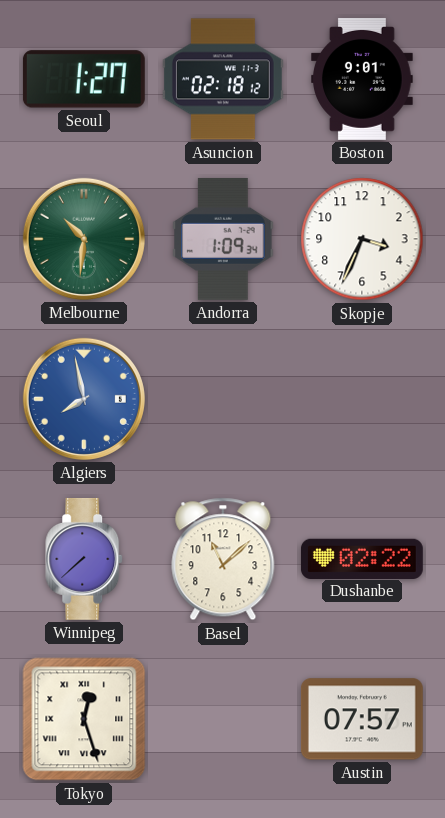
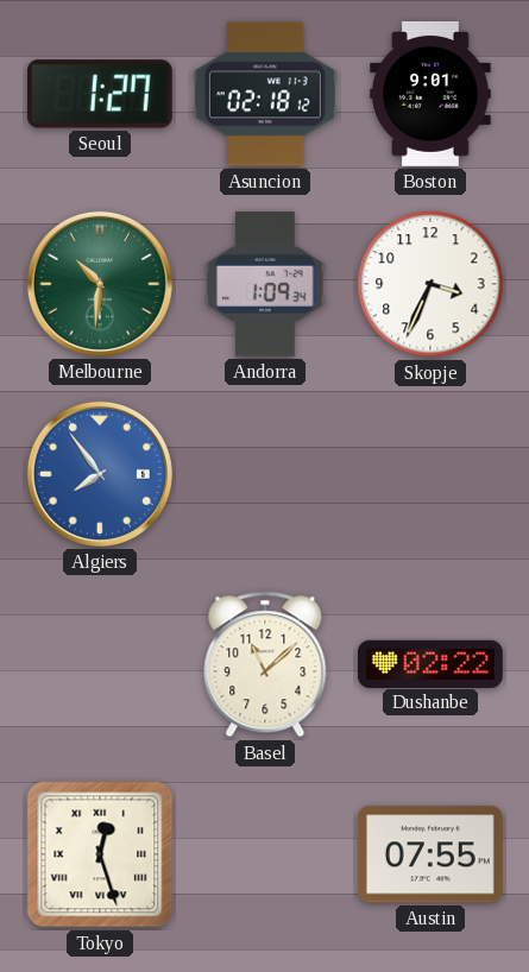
Algiers: 7:58 -> 7:54
Winnipeg: 7:38 -> none
Austin: 07:57 -> 07:55
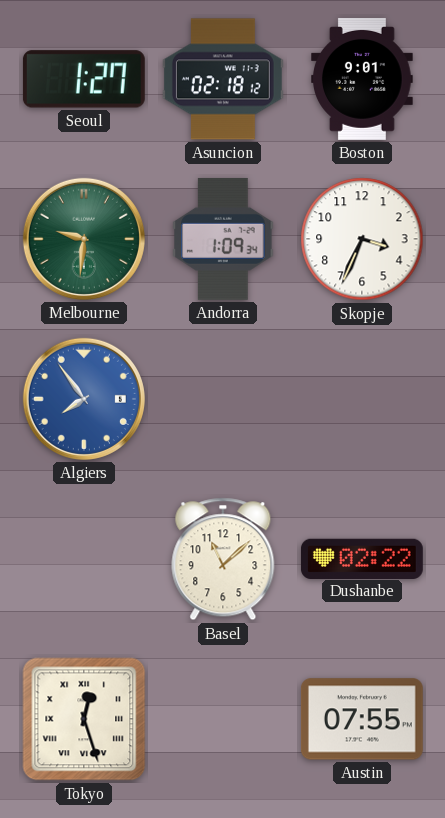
Melbourne: 10:31 -> 9:31
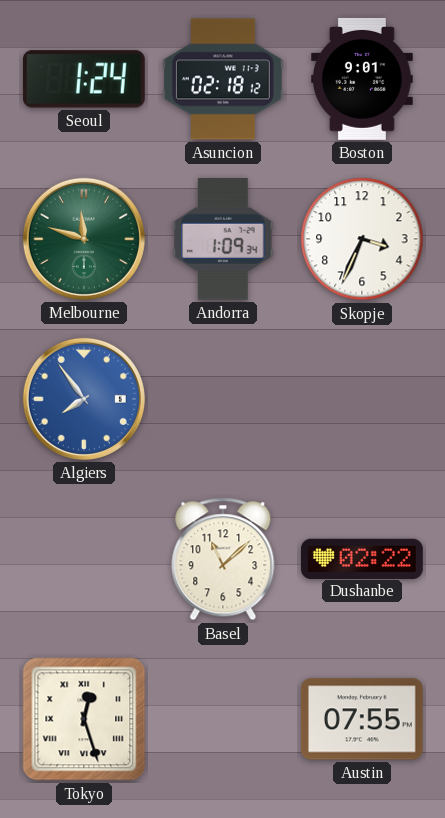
Seoul: 1:27 -> 1:24
Melbourne: 9:31 -> 11:48
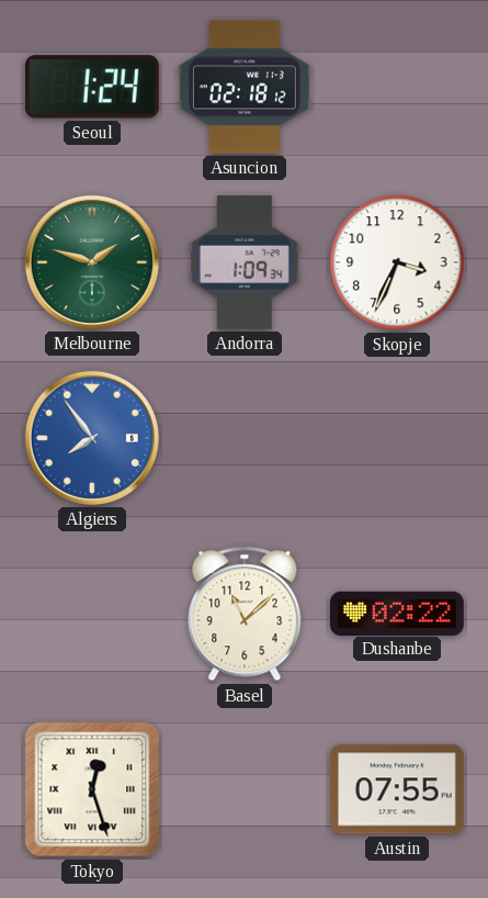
Boston: 9:01 -> none
Melbourne: 11:48 -> 1:48
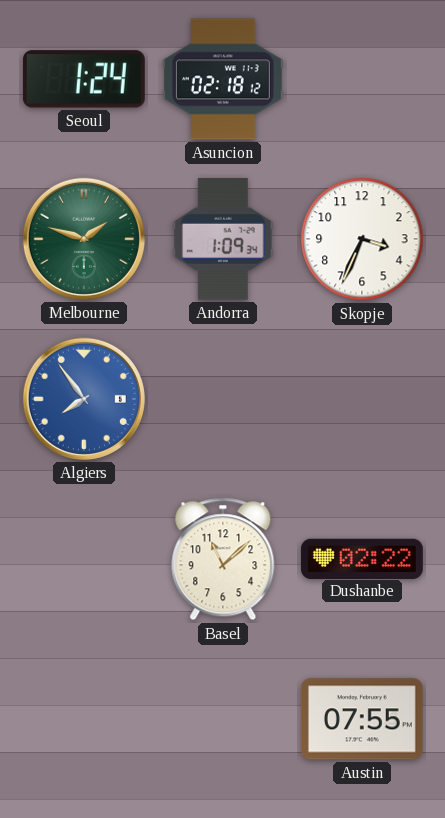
Tokyo: 12:27 -> none
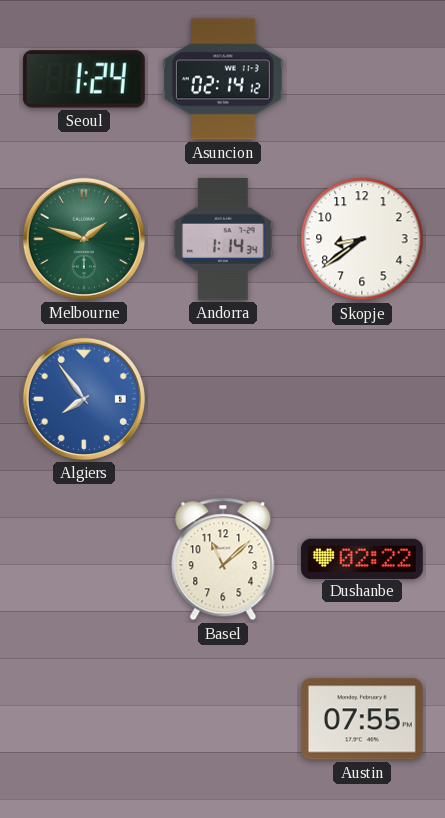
Asuncion: 02:18 -> 02:14
Andorra: 1:09 -> 1:14
Skopje: 3:34 -> 8:39
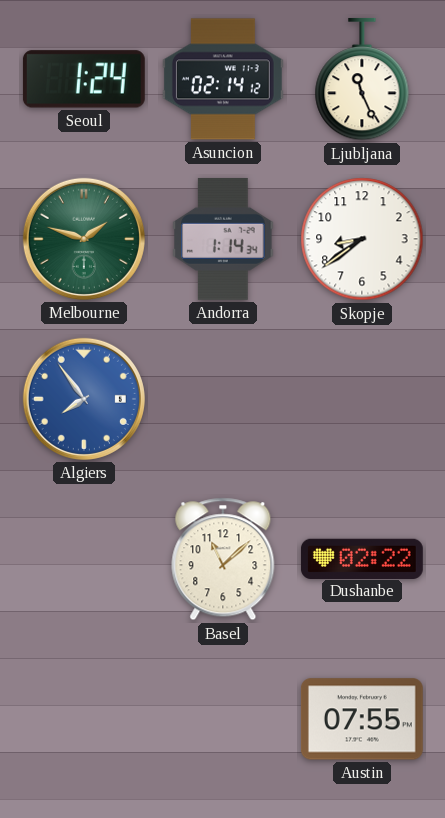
Ljubljana: none -> 11:26
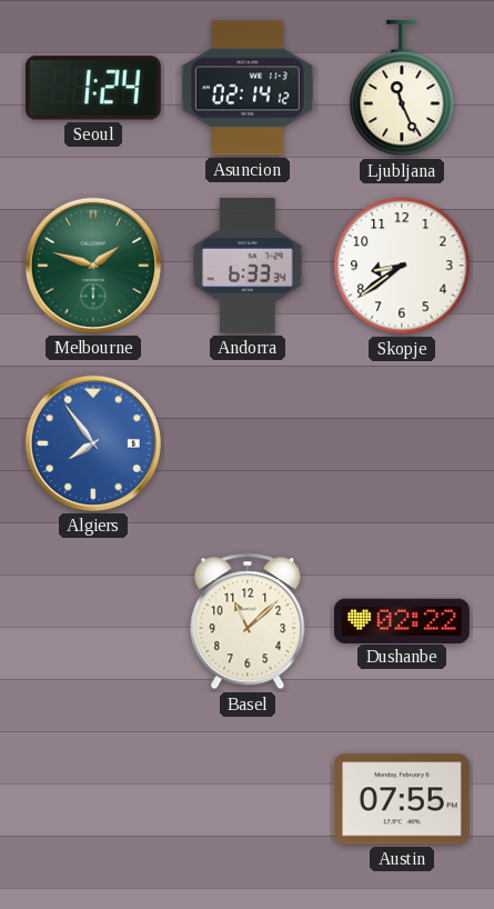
Andorra: 1:14 -> 6:33
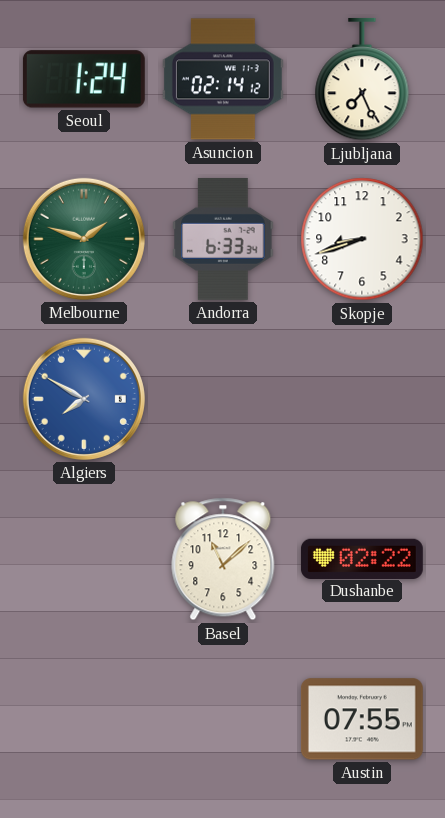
Ljubljana: 11:26 -> 7:26
Skopje: 8:39 -> 8:42
Algiers: 7:54 -> 7:50
